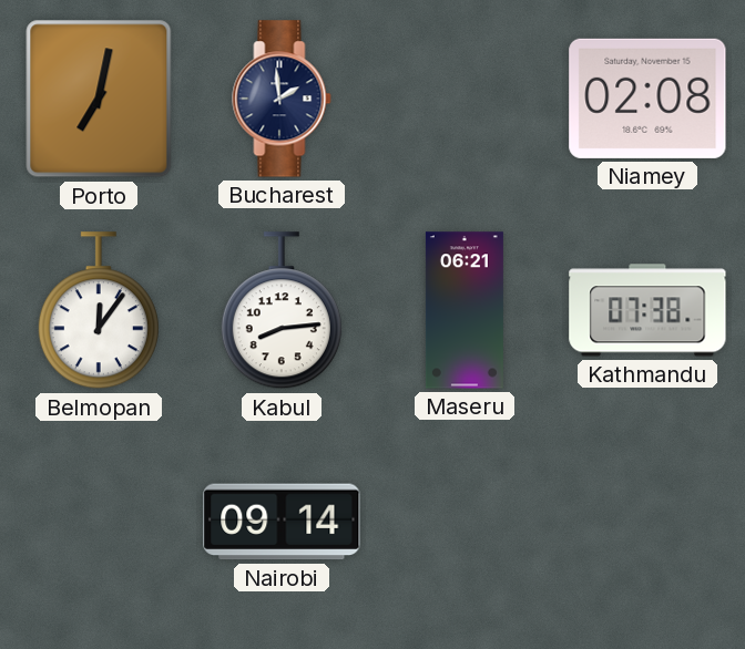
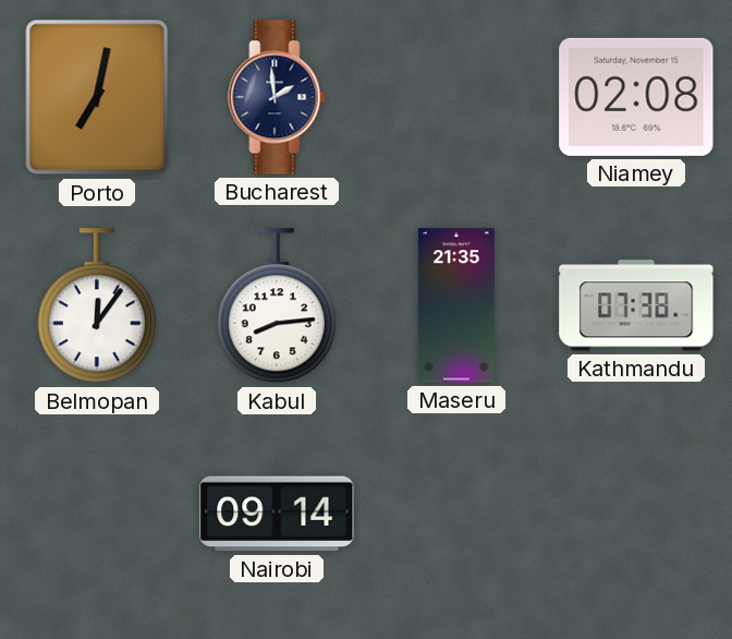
Maseru: 06:21 -> 21:35
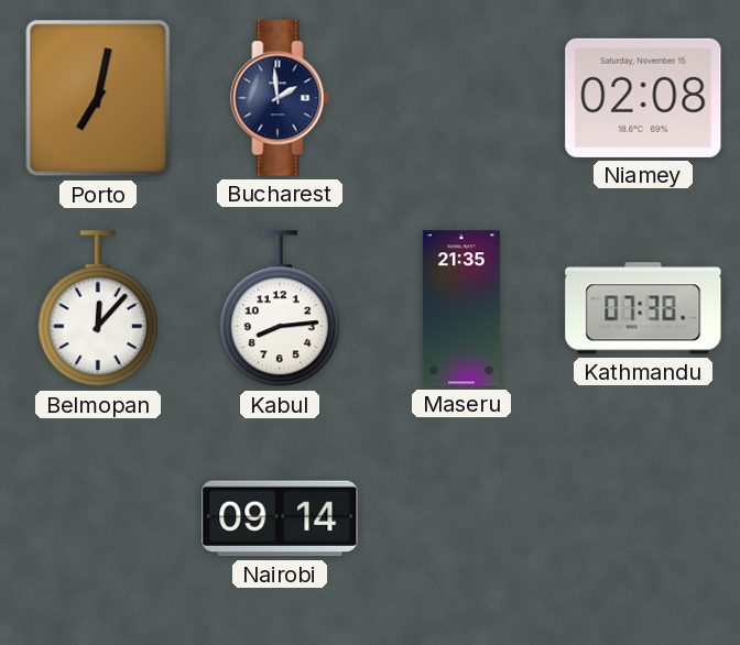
Belmopan: 12:06 -> 12:07
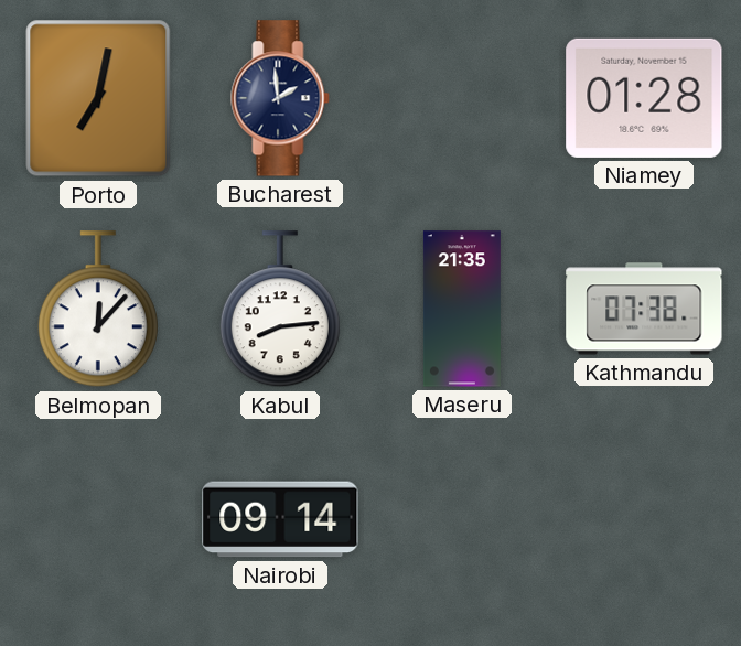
Niamey: 02:08 -> 01:28
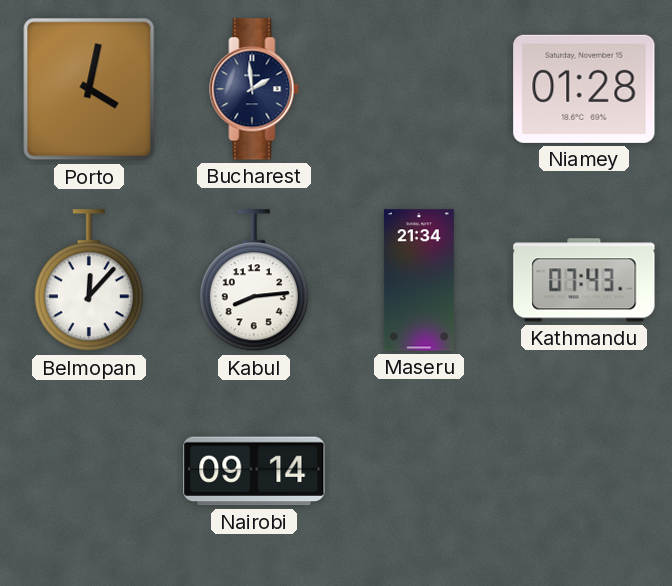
Porto: 7:02 -> 4:02
Maseru: 21:35 -> 21:34
Kathmandu: 07:38 -> 07:43
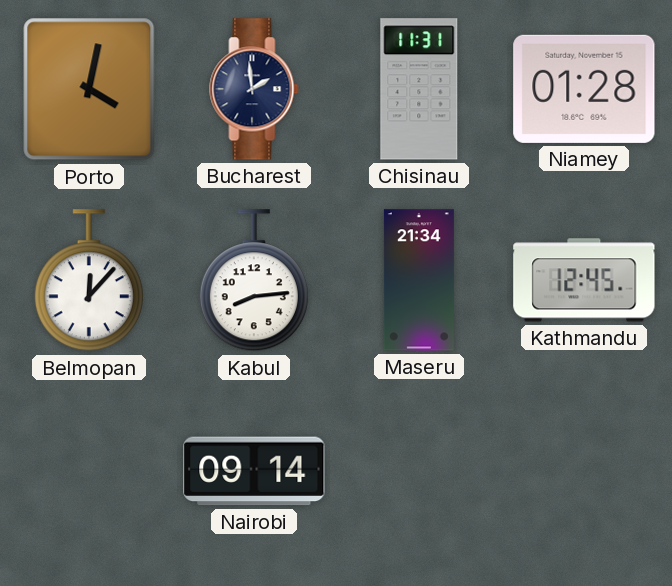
Chisinau: none -> 11:31
Kathmandu: 07:43 -> 12:45
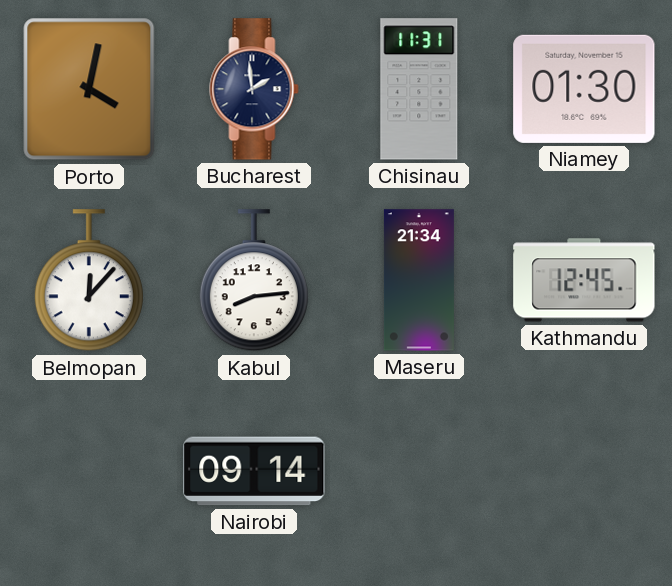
Niamey: 01:28 -> 01:30
